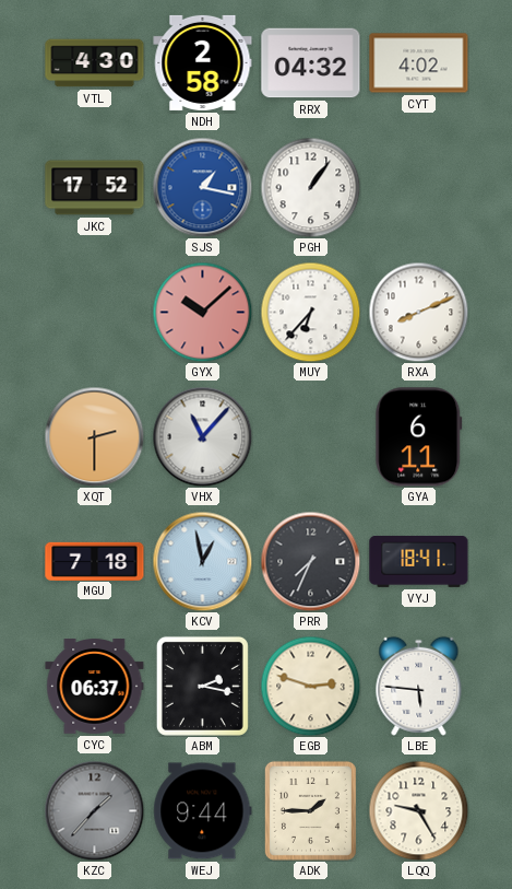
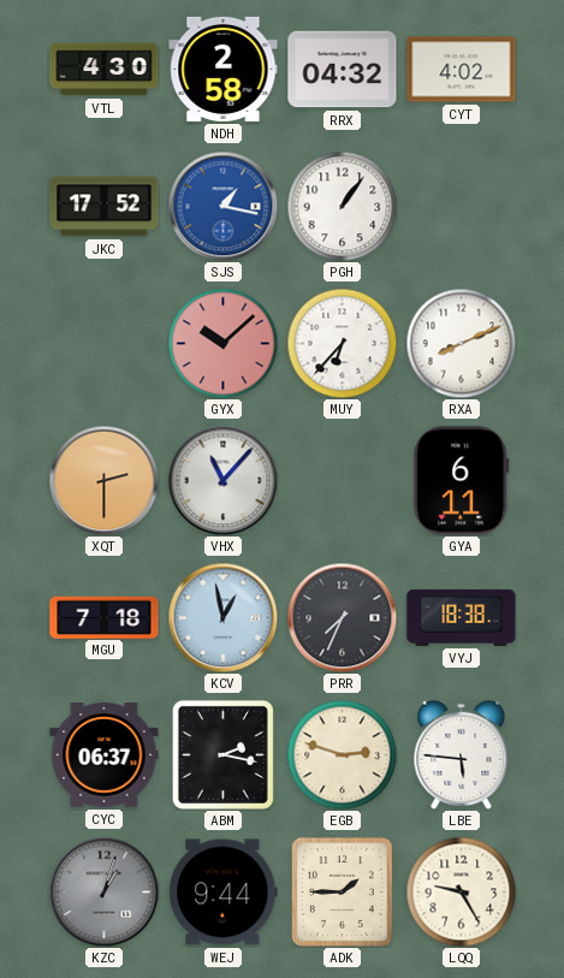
VYJ: 18:41 -> 18:38
KZC: 1:37 -> 1:03
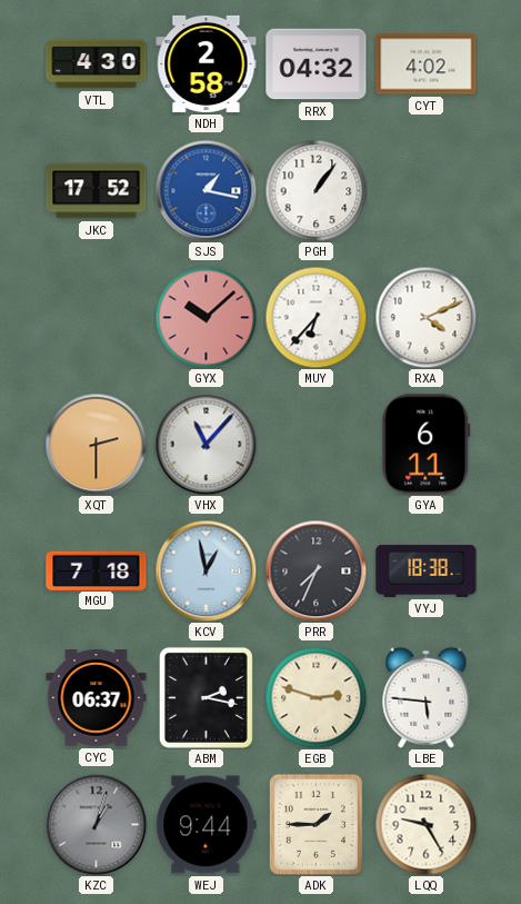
RXA: 8:11 -> 4:11
